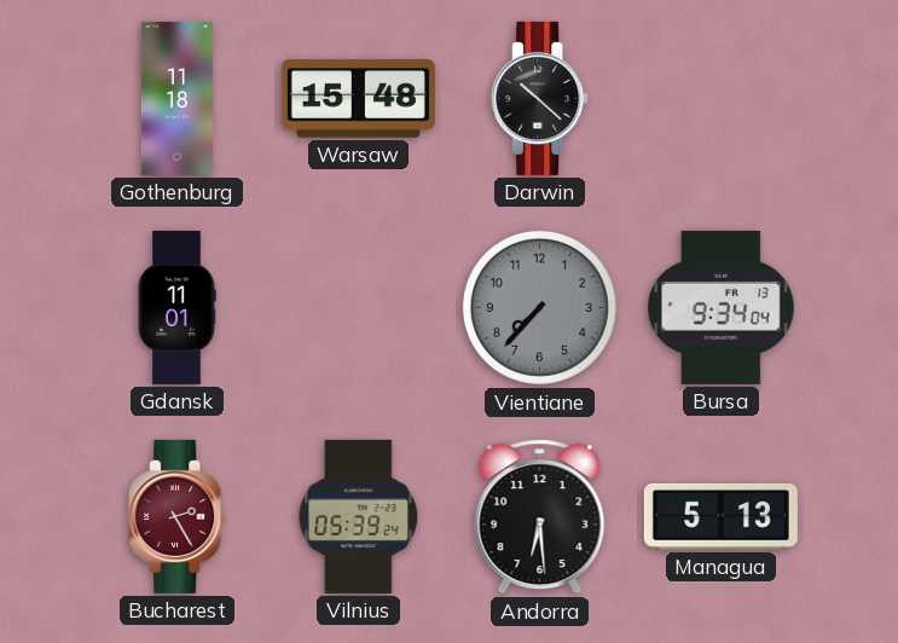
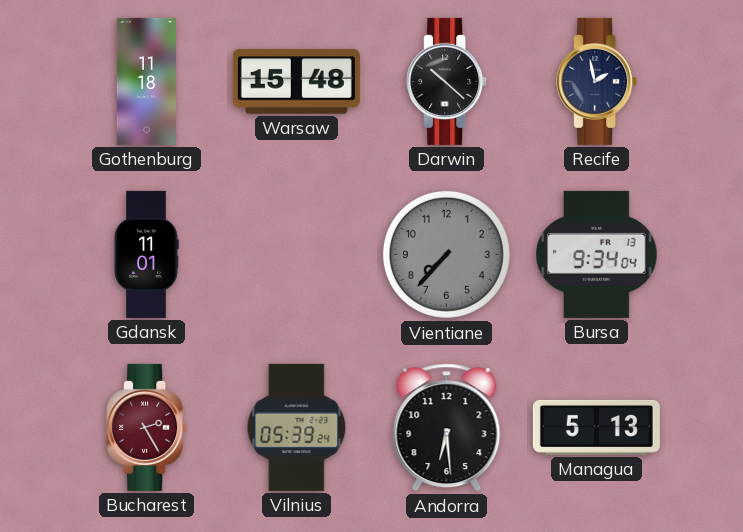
Recife: none -> 1:58
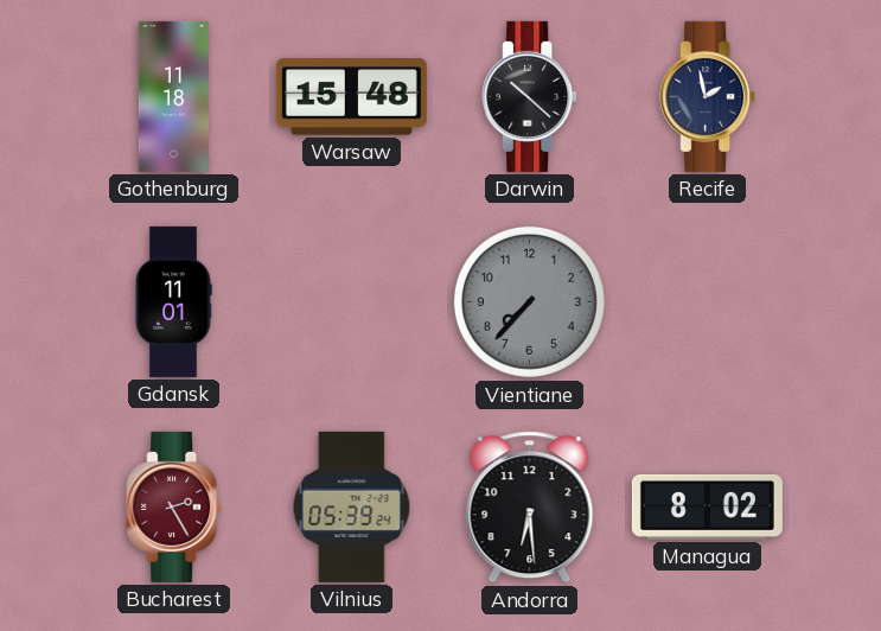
Bursa: 9:34 -> none
Managua: 5:13 -> 8:02
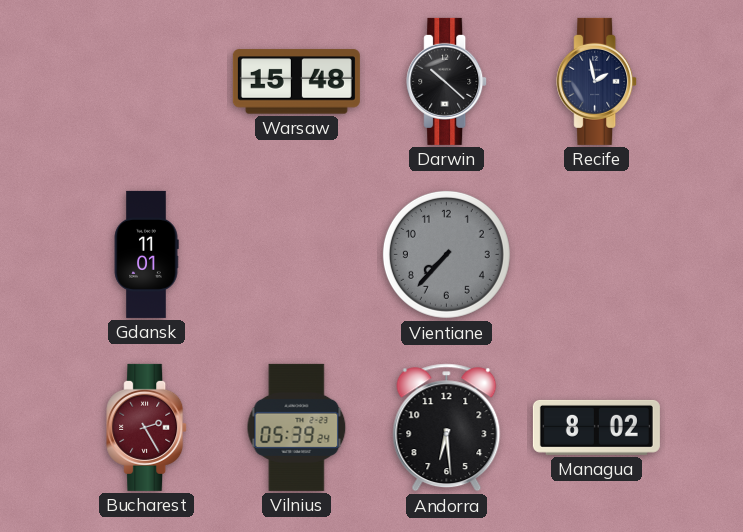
Gothenburg: 11:18 -> none
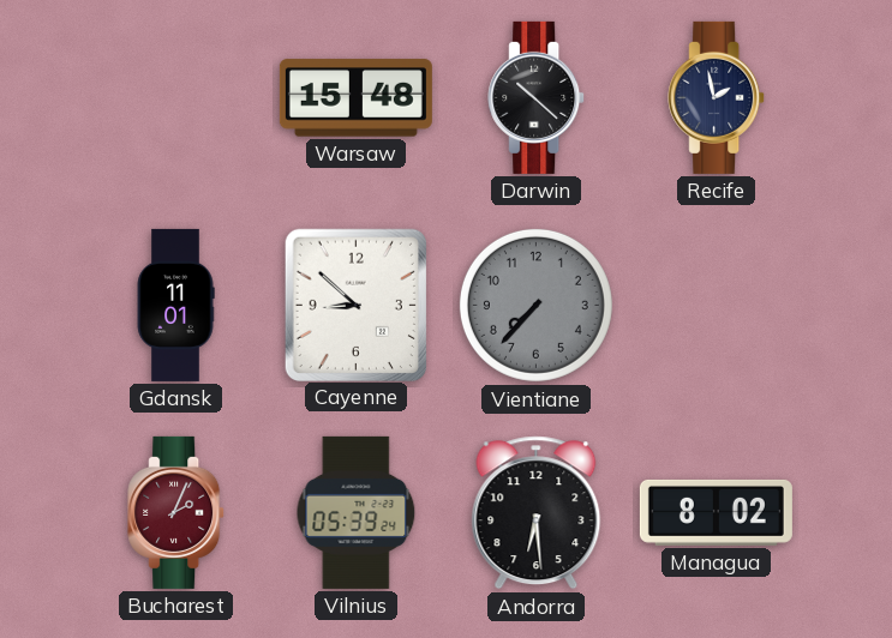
Cayenne: none -> 8:52
Bucharest: 2:25 -> 2:04
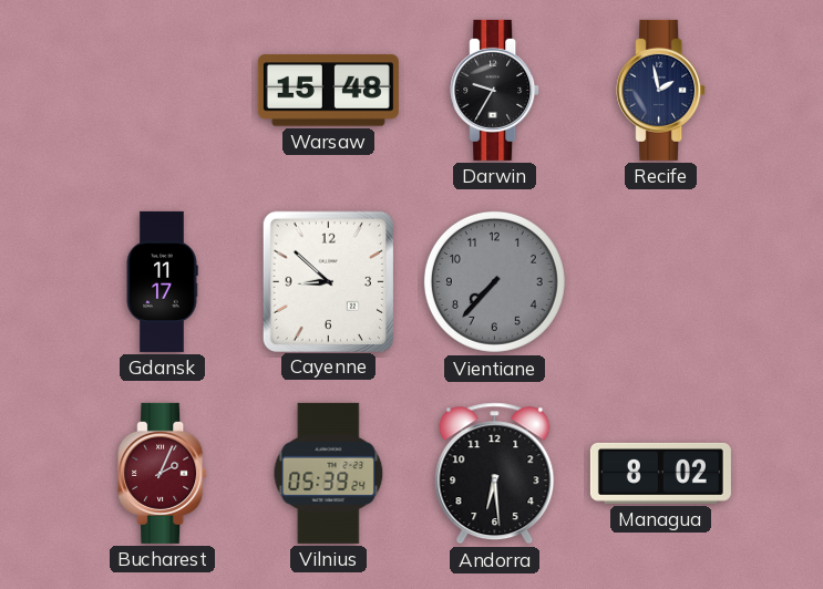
Darwin: 10:22 -> 9:35
Gdansk: 11:01 -> 11:17
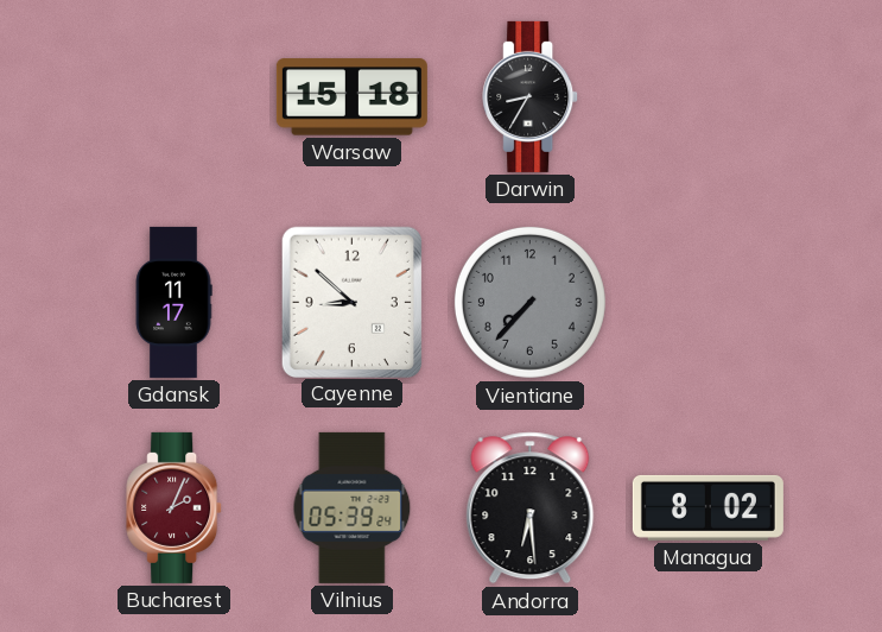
Warsaw: 15:48 -> 15:18
Darwin: 9:35 -> 8:35
Recife: 1:58 -> none
